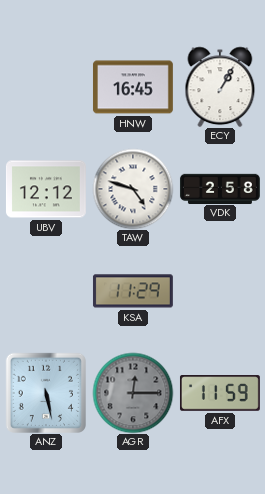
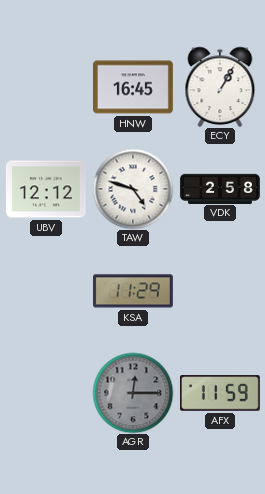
ANZ: 5:28 -> none
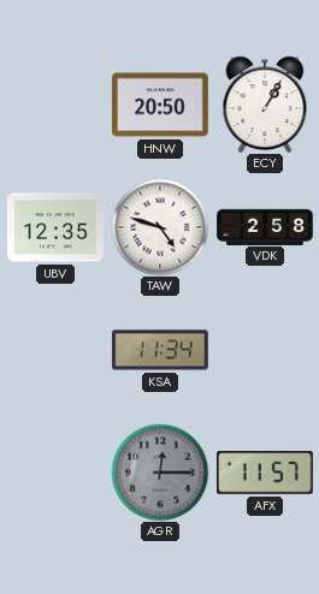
HNW: 16:45 -> 20:50
UBV: 12:12 -> 12:35
KSA: 11:29 -> 11:34
AFX: 11:59 -> 11:57
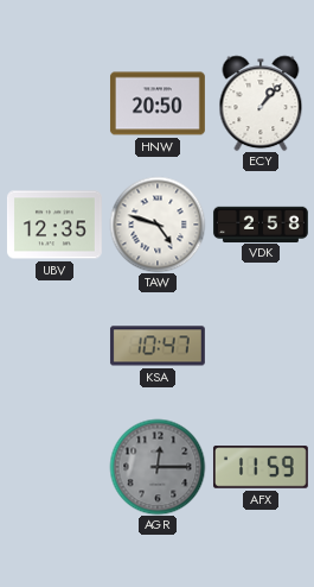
ECY: 1:05 -> 1:07
KSA: 11:34 -> 10:47
AFX: 11:57 -> 11:59
